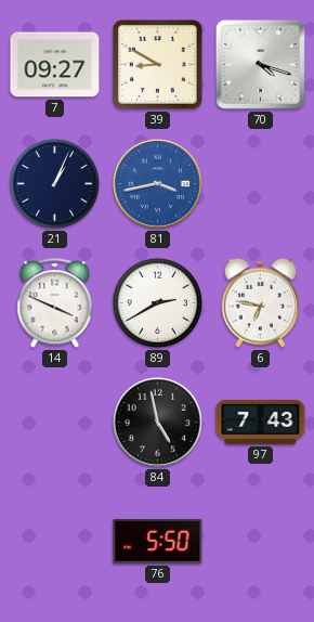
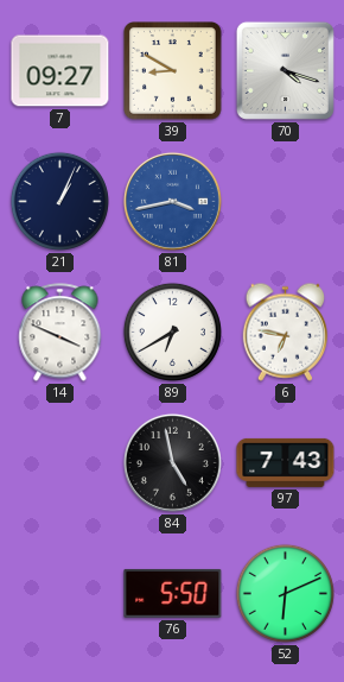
89: 2:40 -> 6:40
52: none -> 6:11
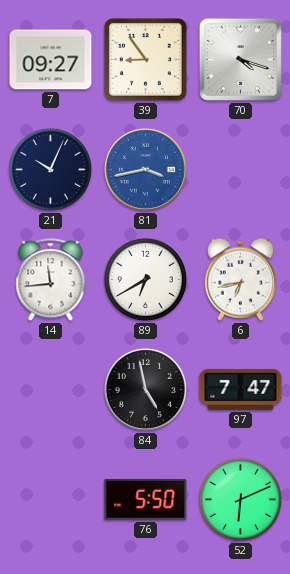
39: 8:50 -> 8:54
21: 1:04 -> 10:04
14: 3:49 -> 11:44
6: 6:47 -> 6:43
97: 7:43 -> 7:47
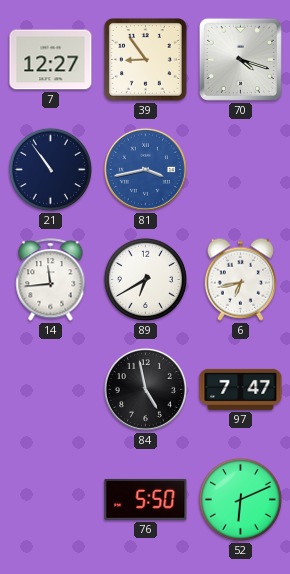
7: 09:27 -> 12:27
21: 10:04 -> 10:54
